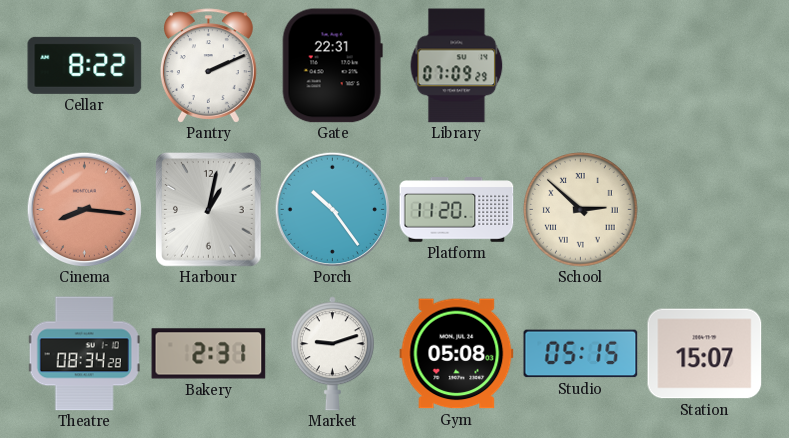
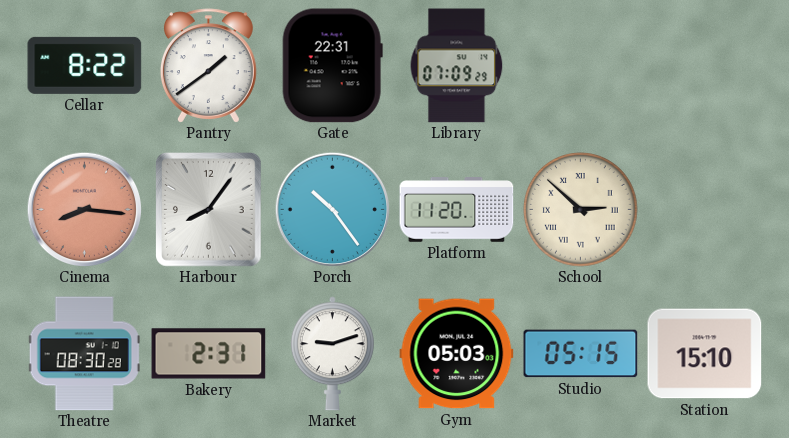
Pantry: 2:11 -> 1:39
Harbour: 1:02 -> 8:06
Theatre: 08:34 -> 08:30
Gym: 05:08 -> 05:03
Station: 15:07 -> 15:10
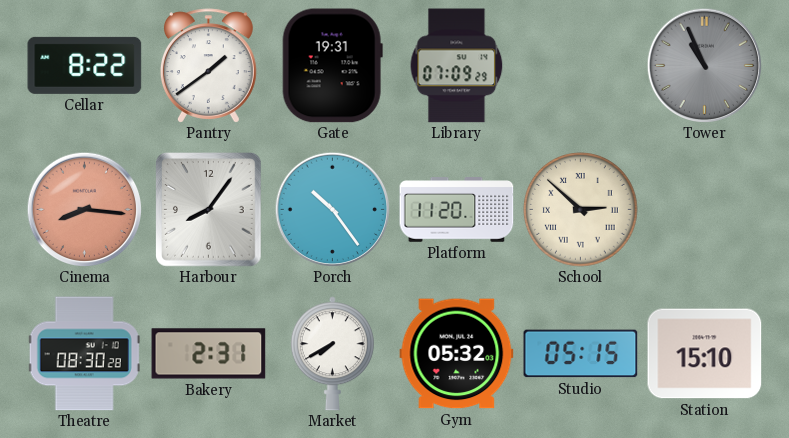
Gate: 22:31 -> 19:31
Tower: none -> 10:56
Market: 9:12 -> 7:40
Gym: 05:03 -> 05:32
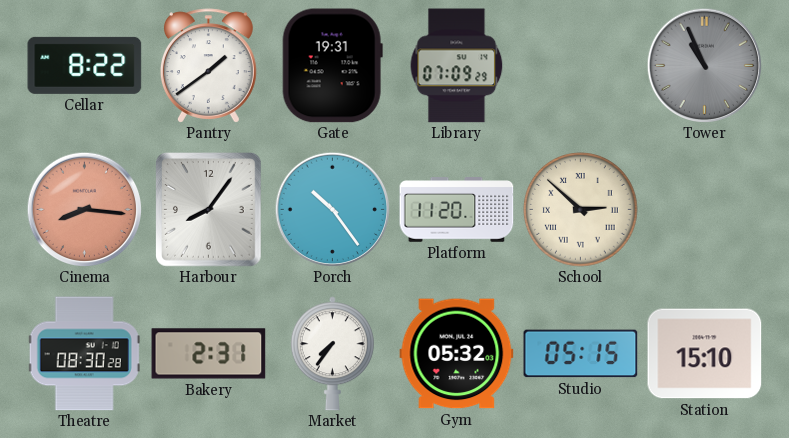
Market: 7:40 -> 7:36
